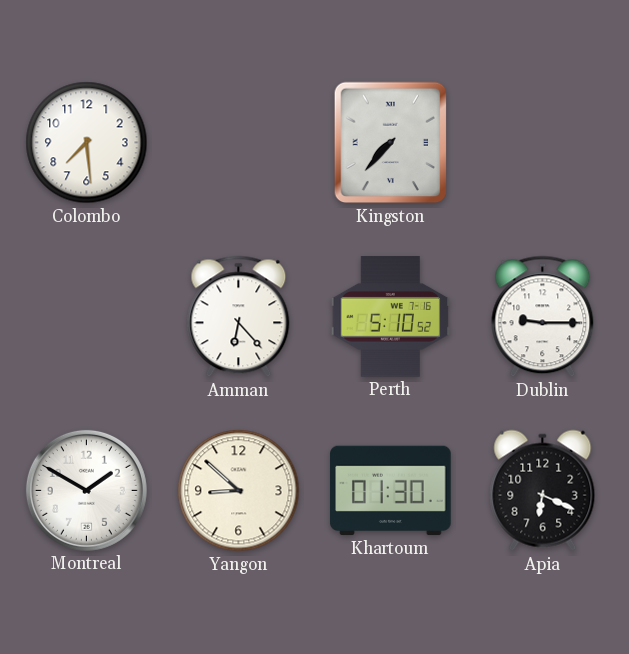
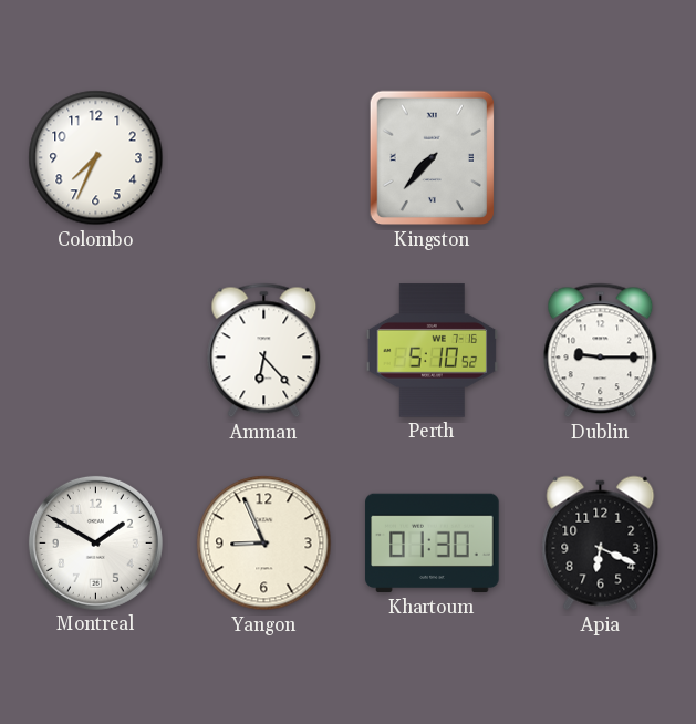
Colombo: 7:29 -> 7:34
Yangon: 8:52 -> 8:56
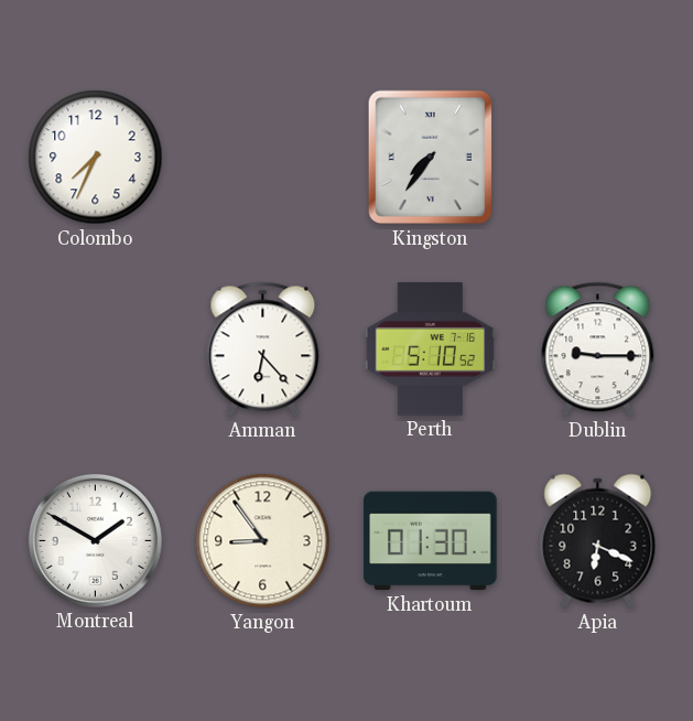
Kingston: 7:37 -> 7:36
Yangon: 8:56 -> 8:54
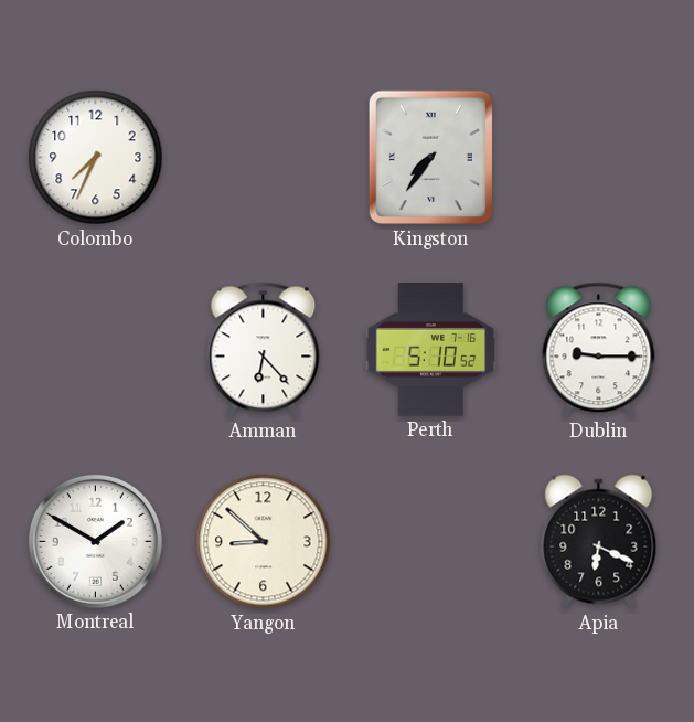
Yangon: 8:54 -> 8:52
Khartoum: 01:30 -> none
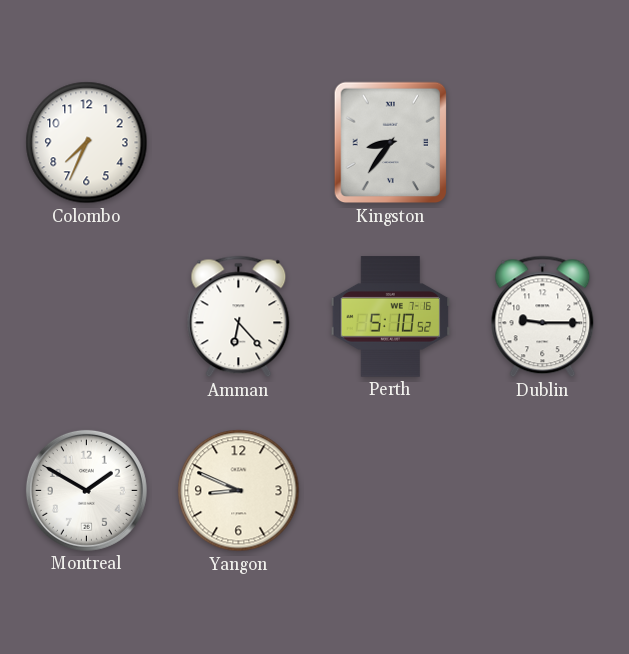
Kingston: 7:36 -> 8:36
Yangon: 8:52 -> 8:49
Apia: 6:19 -> none
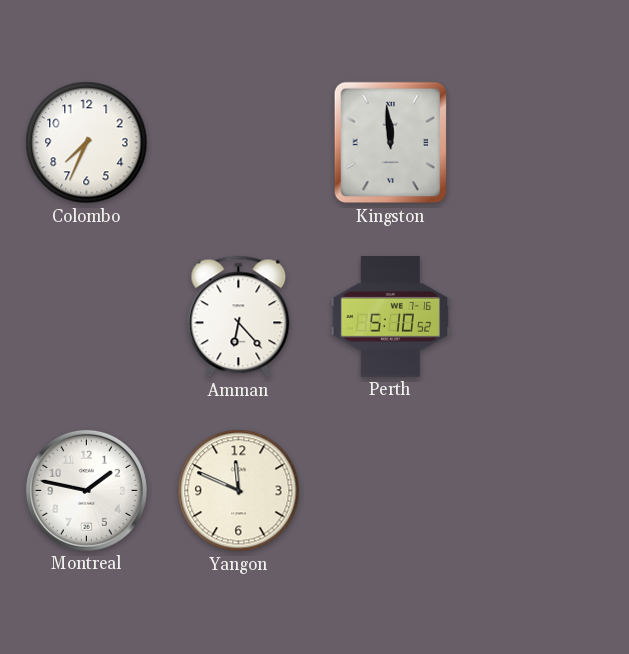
Kingston: 8:36 -> 11:59
Dublin: 9:15 -> none
Montreal: 1:50 -> 1:47
Yangon: 8:49 -> 11:49
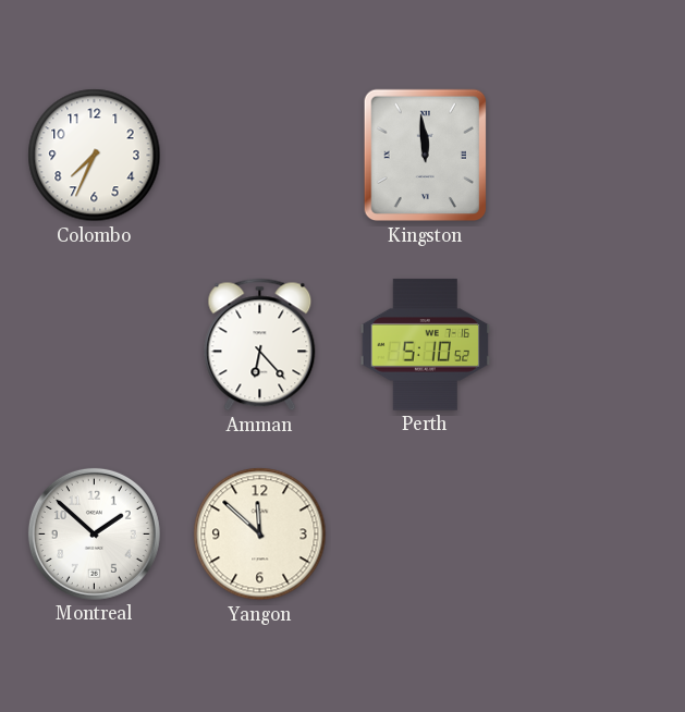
Montreal: 1:47 -> 1:52
Yangon: 11:49 -> 11:52
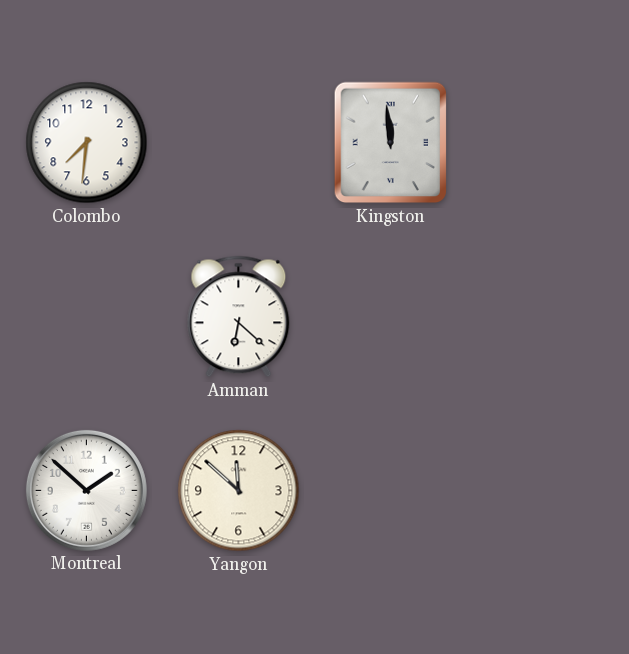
Colombo: 7:34 -> 7:31
Amman: 6:23 -> 6:22
Perth: 5:10 -> none
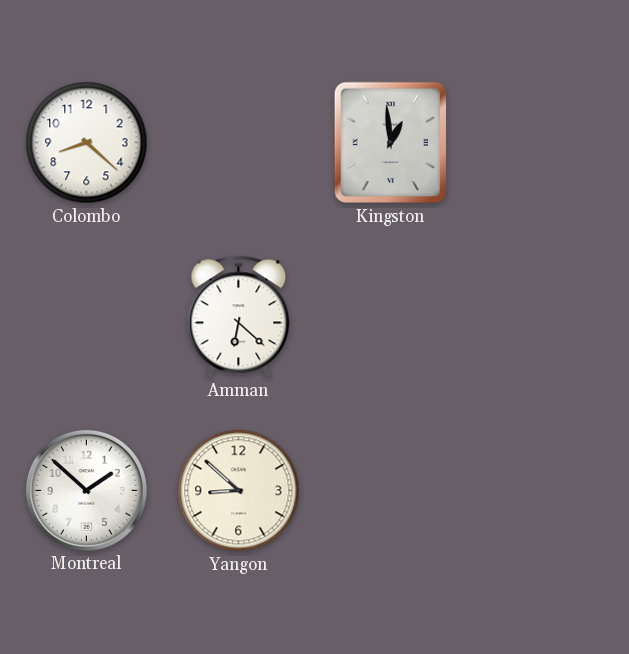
Colombo: 7:31 -> 8:22
Kingston: 11:59 -> 12:59
Yangon: 11:52 -> 8:52
